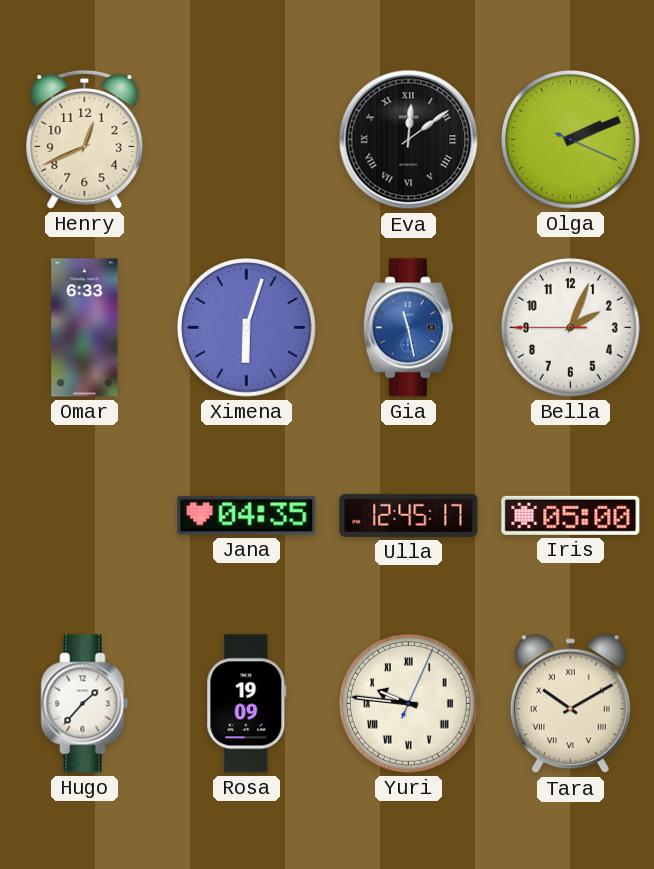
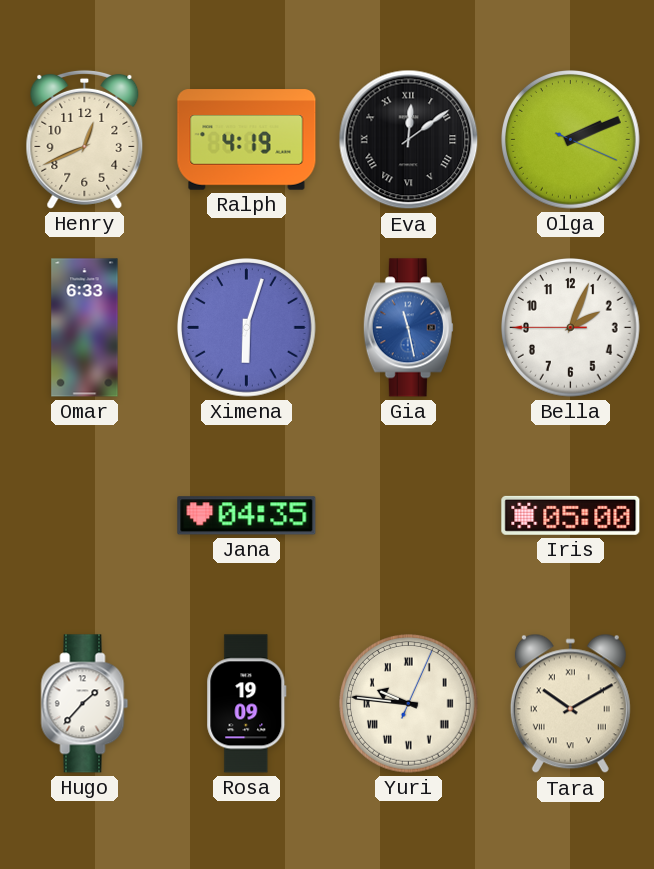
Ralph: none -> 4:19
Ulla: 12:45 -> none
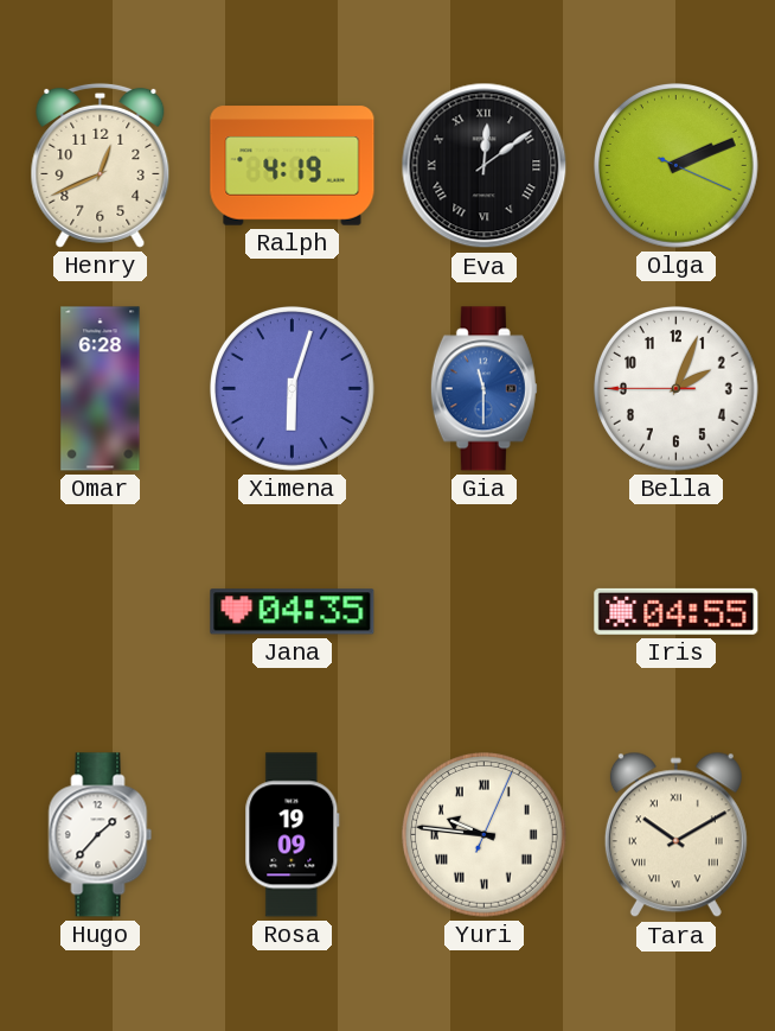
Omar: 6:33 -> 6:28
Gia: 11:28 -> 11:30
Iris: 05:00 -> 04:55
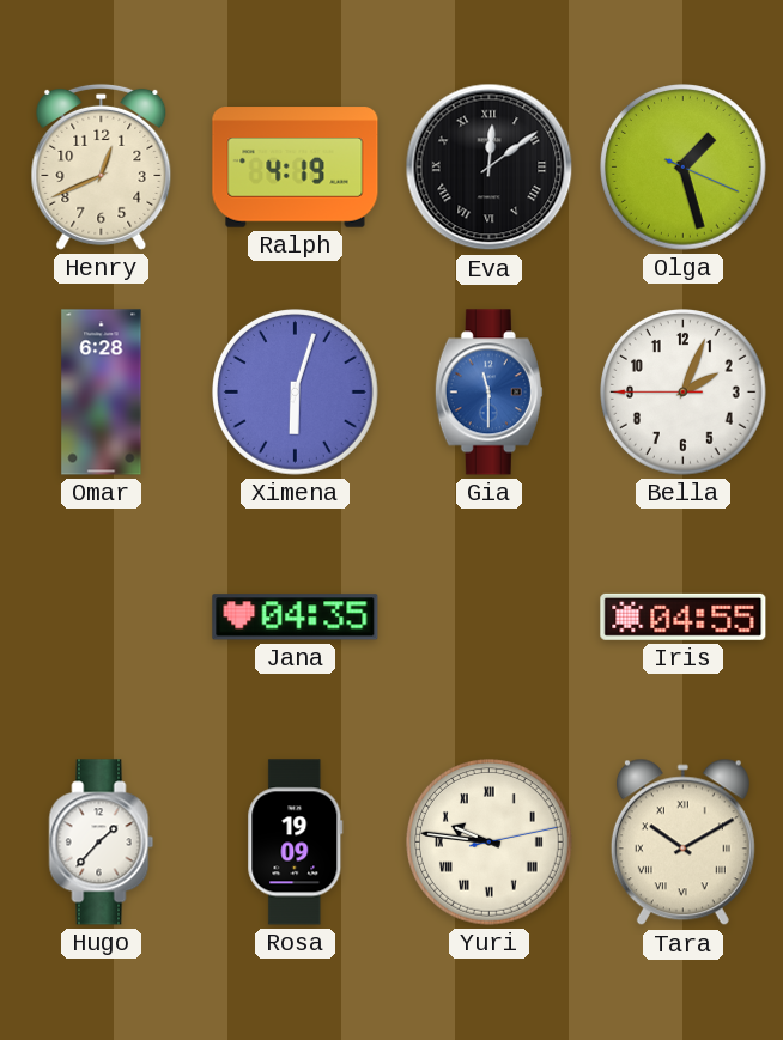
Olga: 2:11 -> 1:27
Yuri: 9:46:04 -> 9:46:13
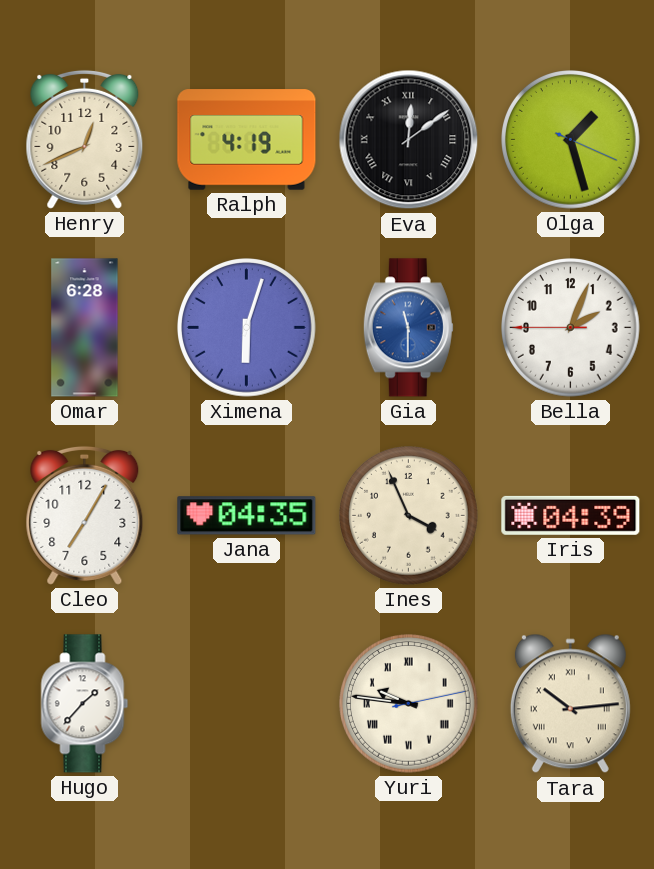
Cleo: none -> 7:05
Ines: none -> 3:56
Iris: 04:55 -> 04:39
Rosa: 19:09 -> none
Tara: 10:10 -> 10:14
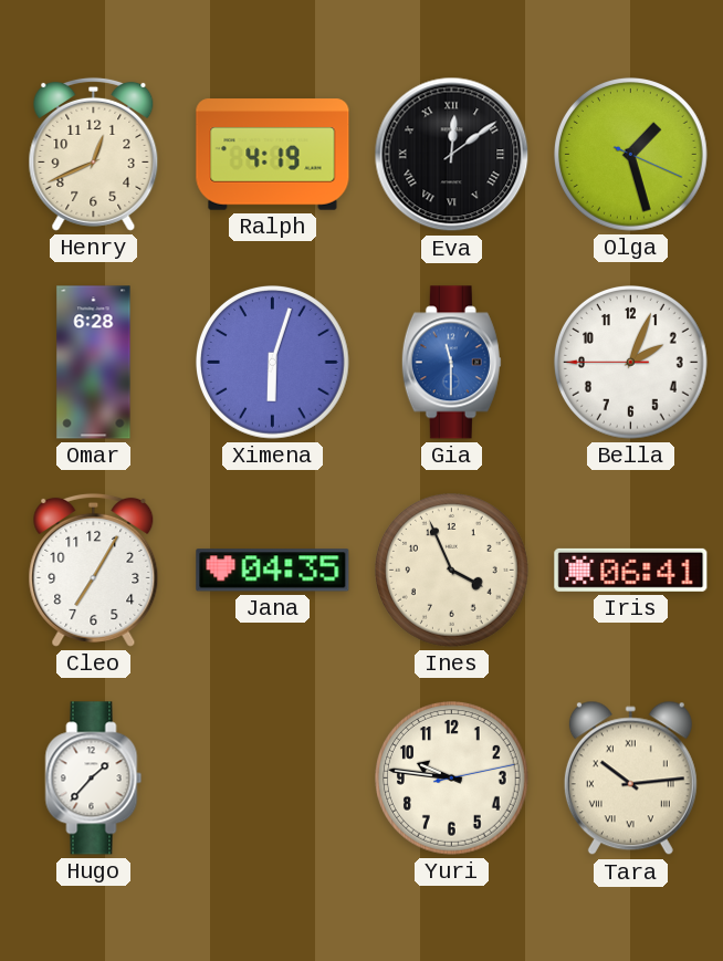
Iris: 04:39 -> 06:41
Yuri numerals: Roman -> Arabic
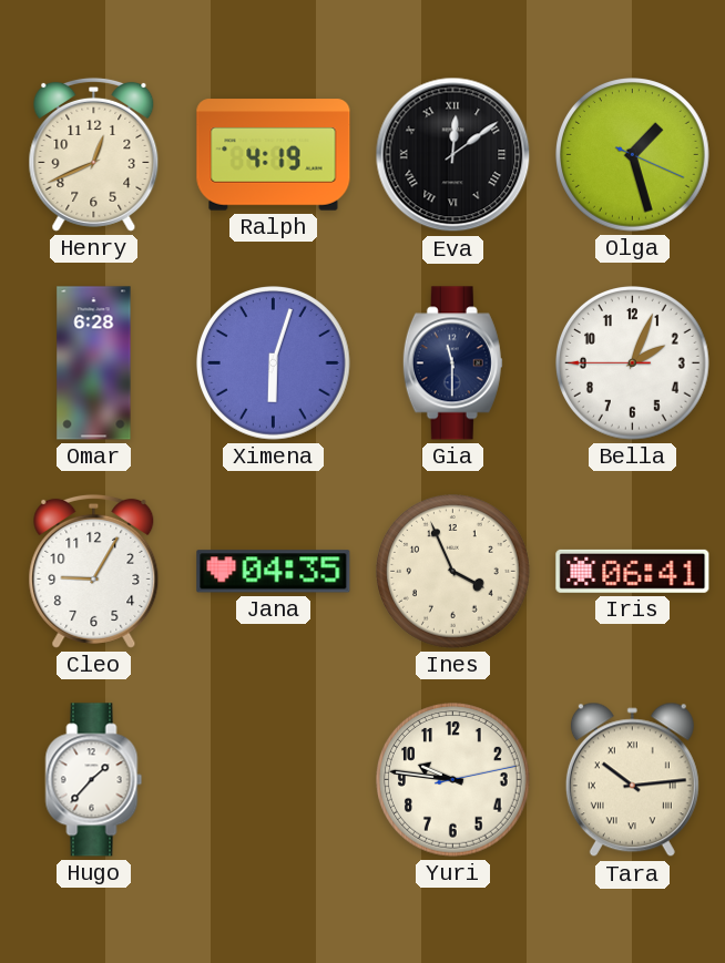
Gia dial: blue -> navy
Cleo: 7:05 -> 9:05
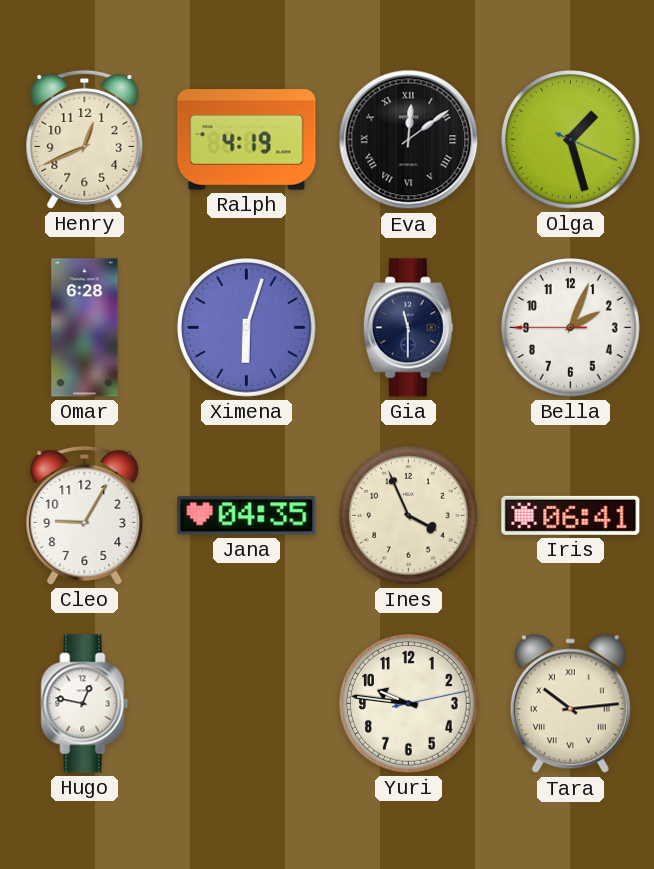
Hugo: 1:37 -> 12:47
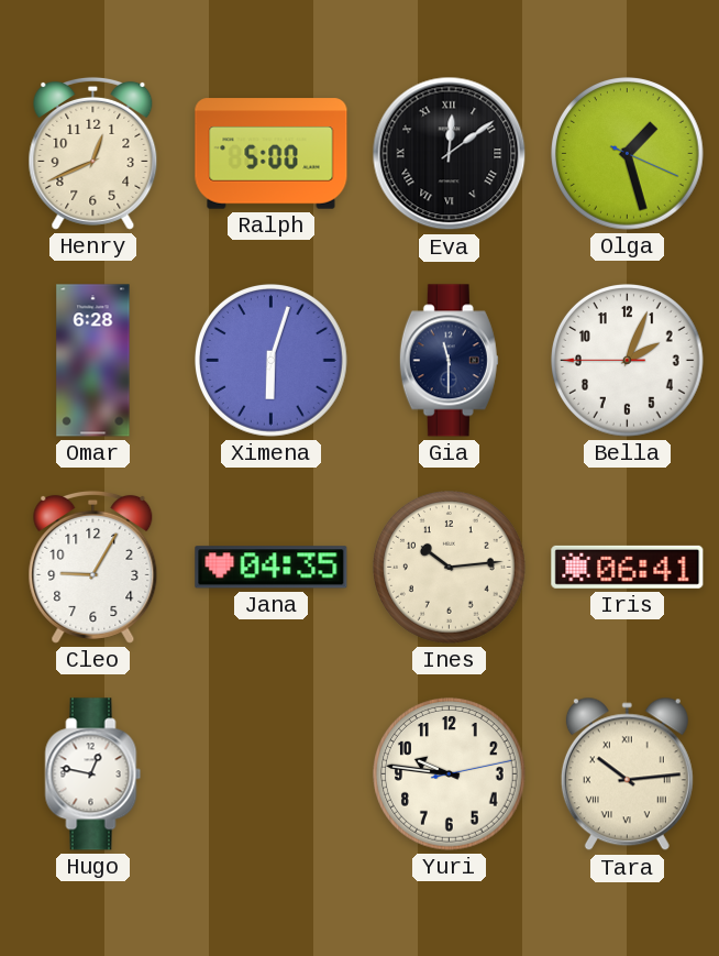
Ralph: 4:19 -> 5:00
Ines: 3:56 -> 10:14
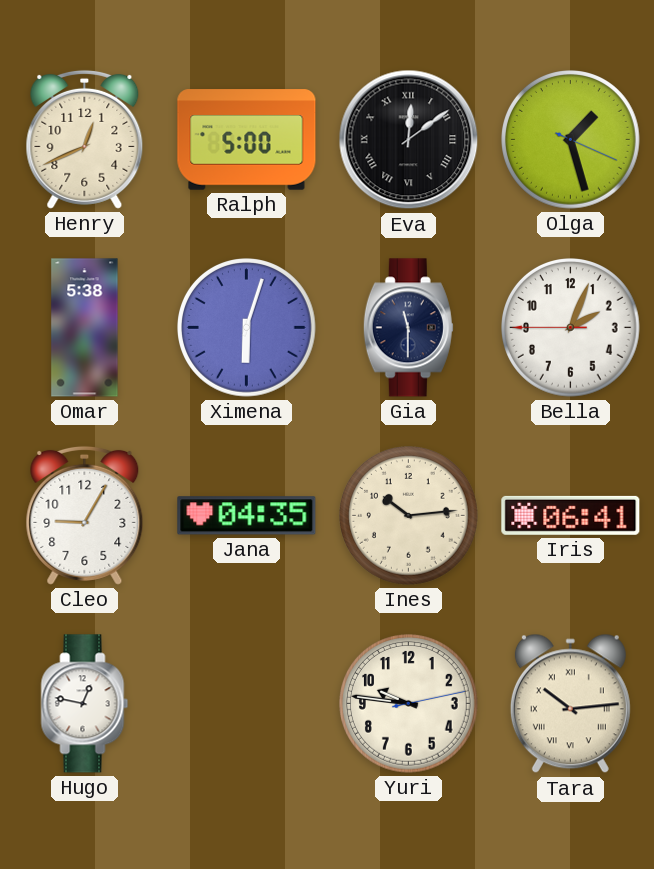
Omar: 6:28 -> 5:38
